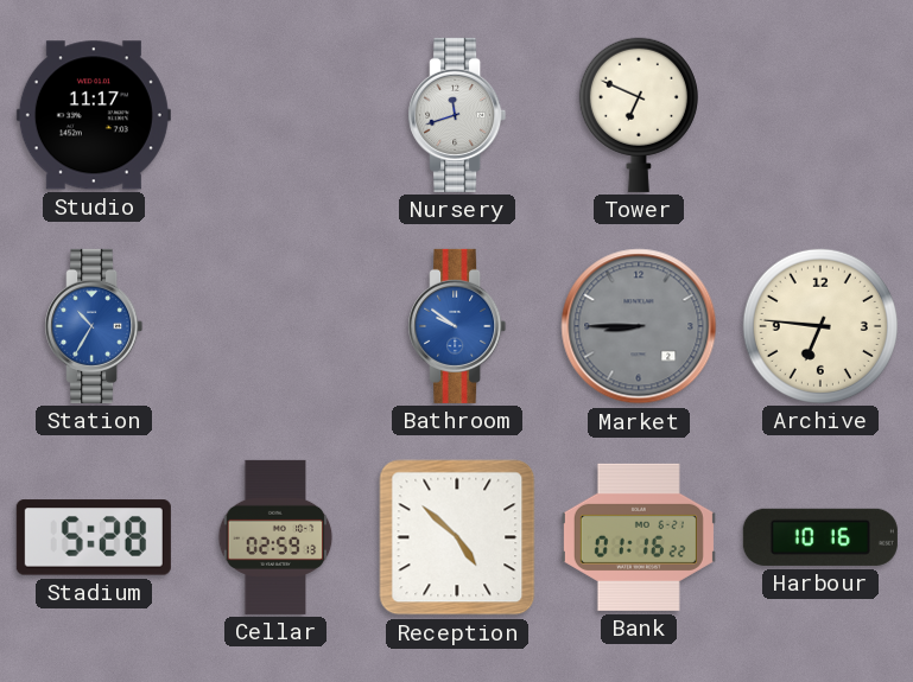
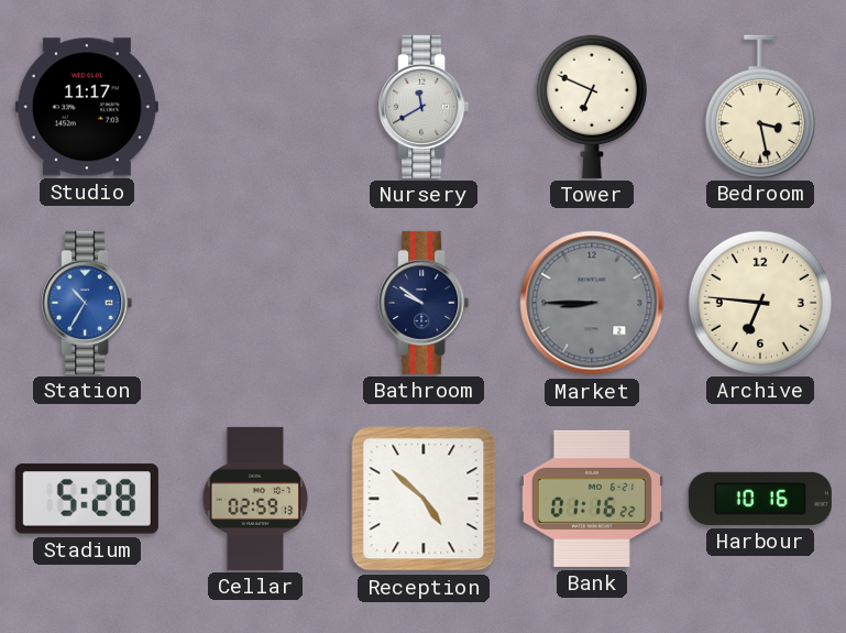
Nursery: 11:42 -> 11:40
Bedroom: none -> 3:28
Bathroom dial: blue -> navy
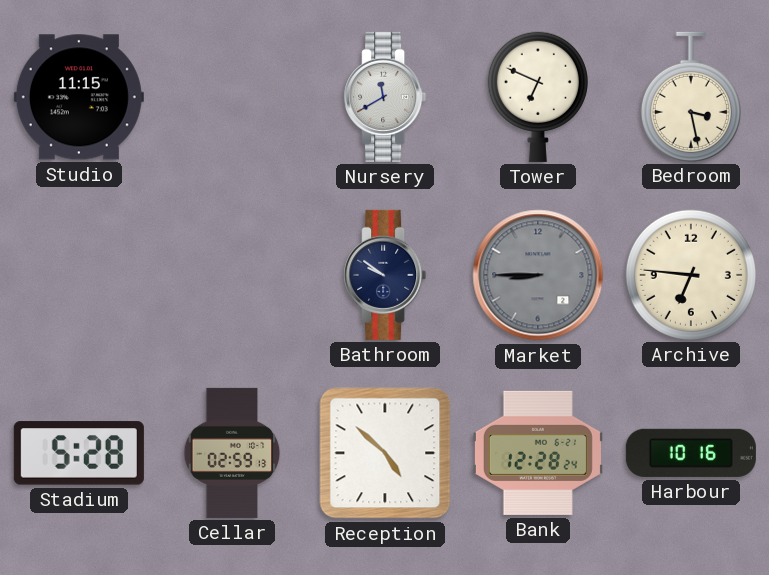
Studio: 11:17 -> 11:15
Station: 10:35 -> none
Bank: 01:16 -> 12:28
